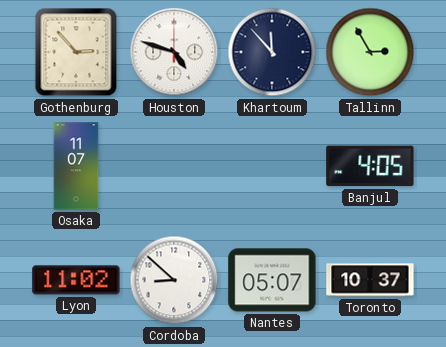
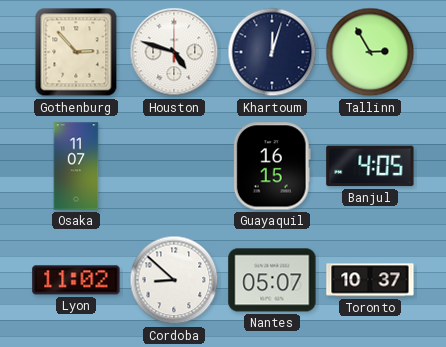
Khartoum: 11:53 -> 12:03
Guayaquil: none -> 16:15
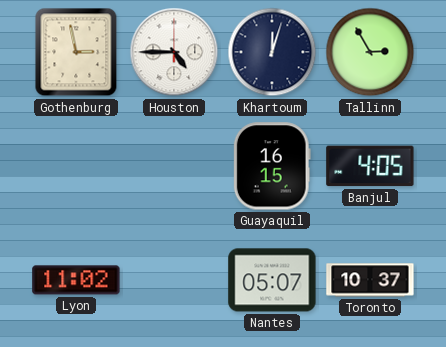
Gothenburg: 2:53 -> 2:58
Houston: 4:48 -> 4:45
Osaka: 11:07 -> none
Cordoba: 8:52 -> none
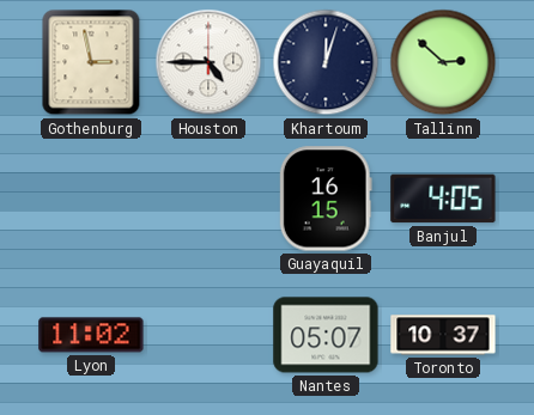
Tallinn: 2:55 -> 2:52
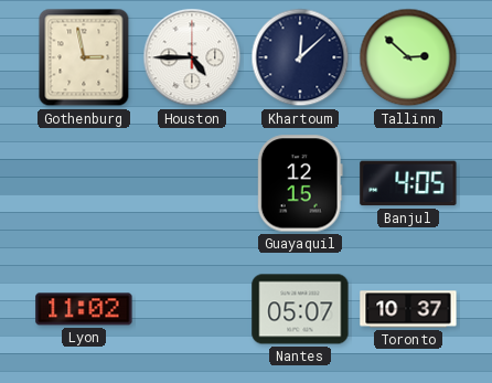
Khartoum: 12:03 -> 12:08
Guayaquil: 16:15 -> 12:15
